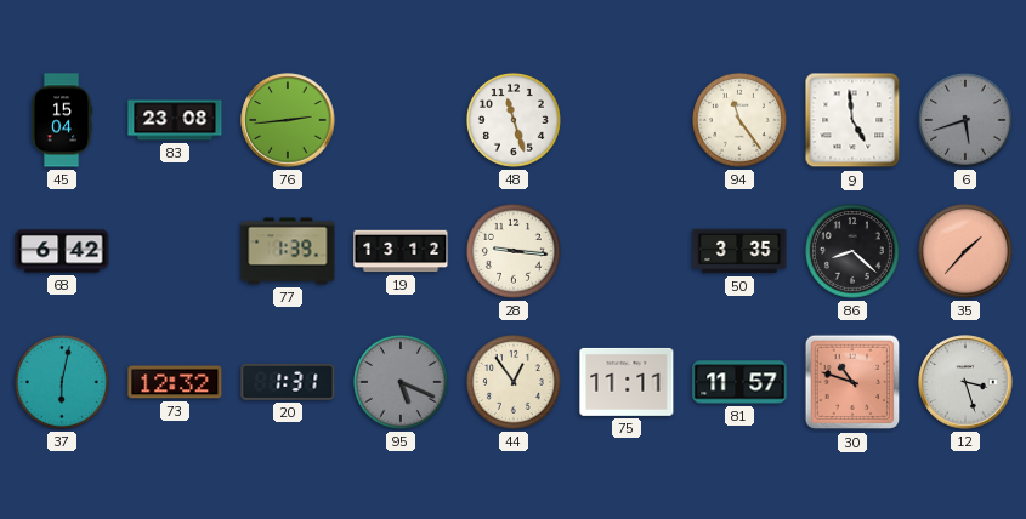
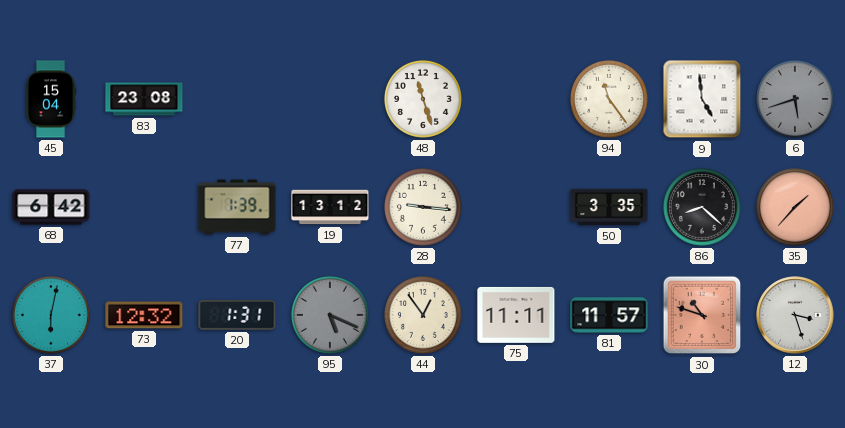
76: 2:44 -> none
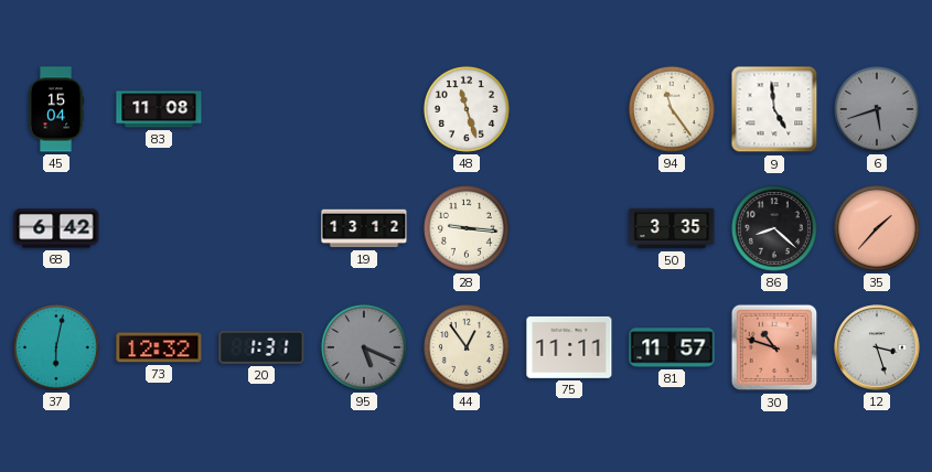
83: 23:08 -> 11:08
77: 1:39 -> none
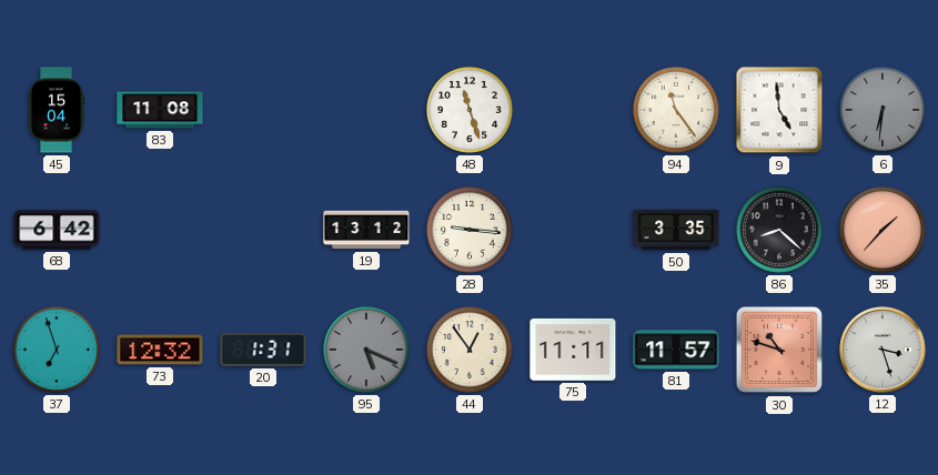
6: 5:42 -> 6:31
37: 6:02 -> 6:57
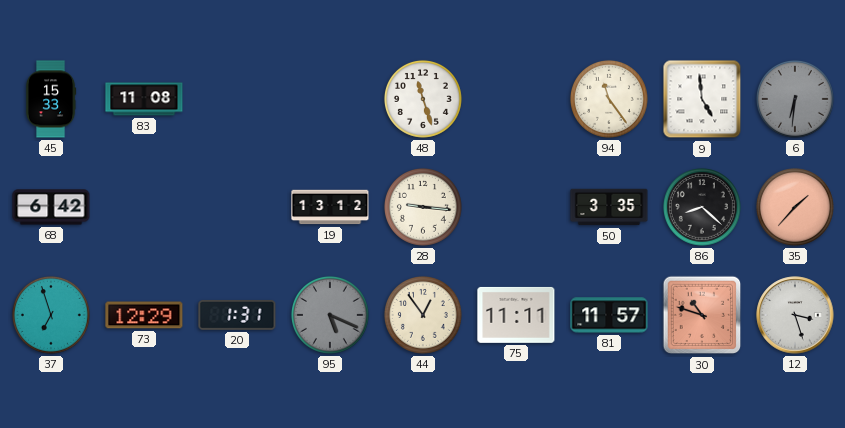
45: 15:04 -> 15:33
73: 12:32 -> 12:29
